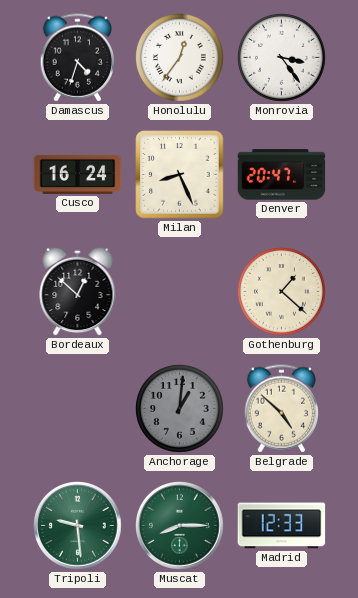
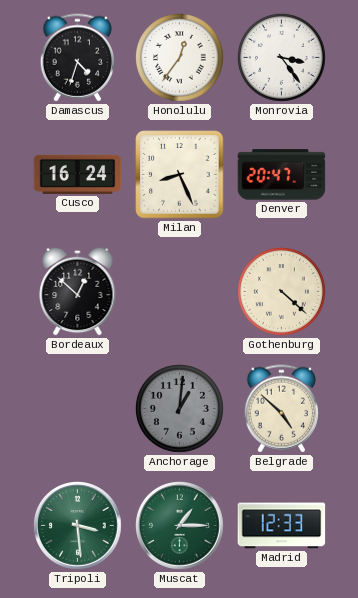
Gothenburg: 1:22 -> 4:22
Tripoli: 9:29 -> 3:29
Muscat: 8:15 -> 1:15
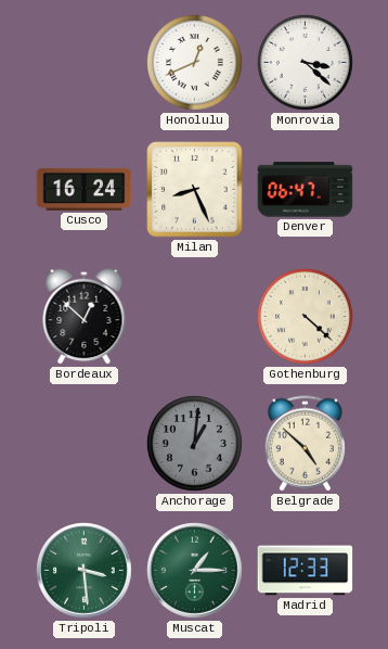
Damascus: 4:33 -> none
Honolulu: 12:36 -> 12:41
Monrovia: 3:24 -> 3:22
Denver: 20:47 -> 06:47
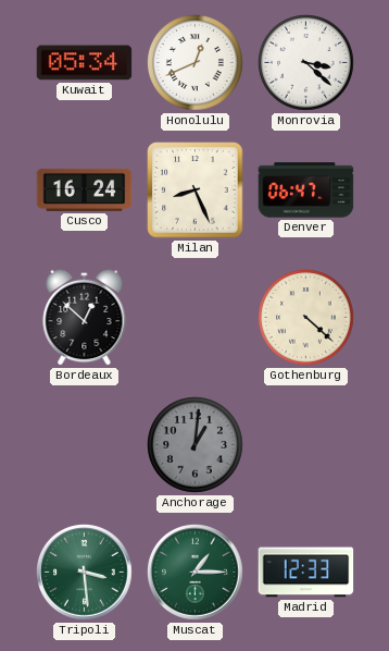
Kuwait: none -> 05:34
Belgrade: 4:52 -> none
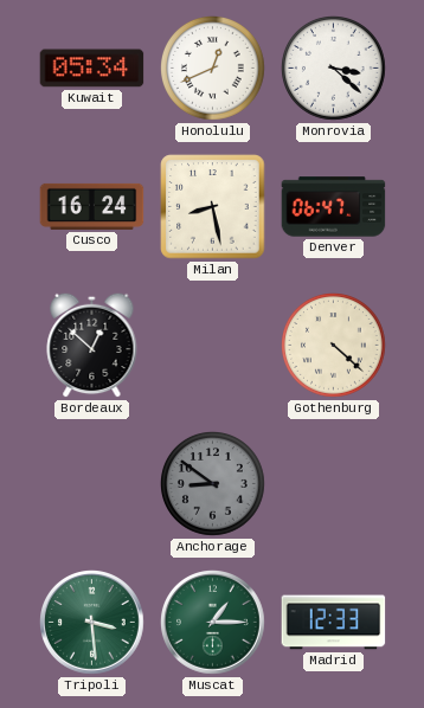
Milan: 8:26 -> 8:28
Anchorage: 1:01 -> 8:51
